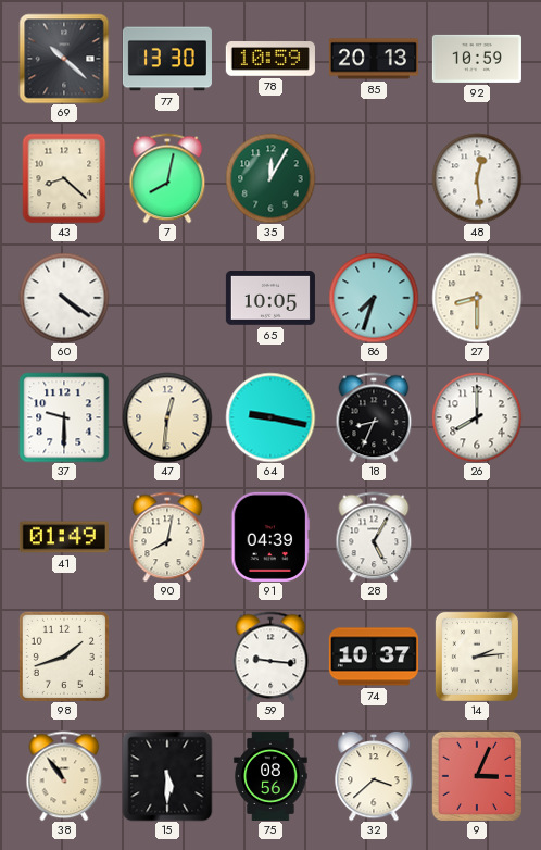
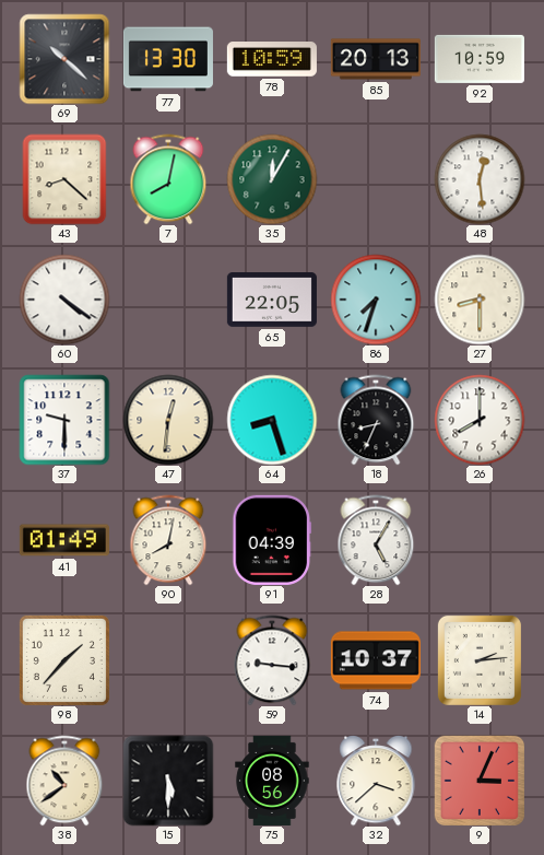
65: 10:05 -> 22:05
64: 9:17 -> 8:27
98: 1:42 -> 1:37
38: 10:54 -> 10:39
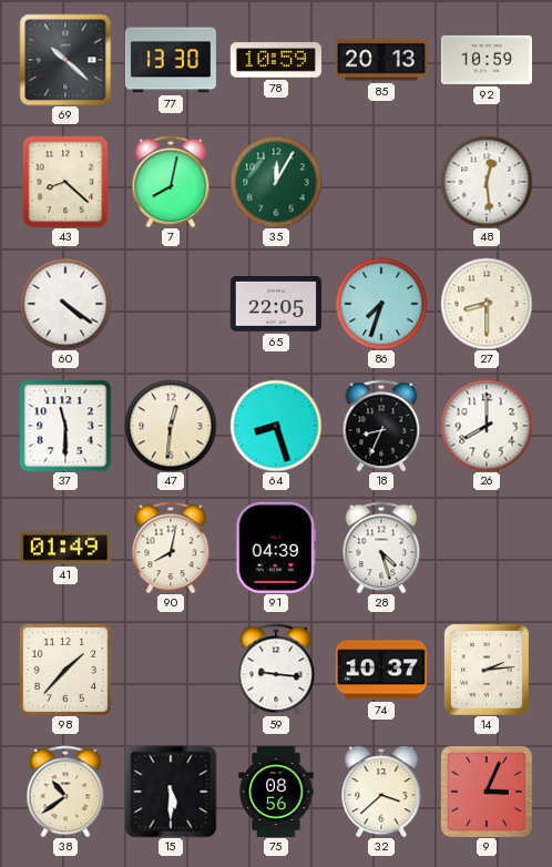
37: 9:30 -> 11:30
28: 5:05 -> 4:27
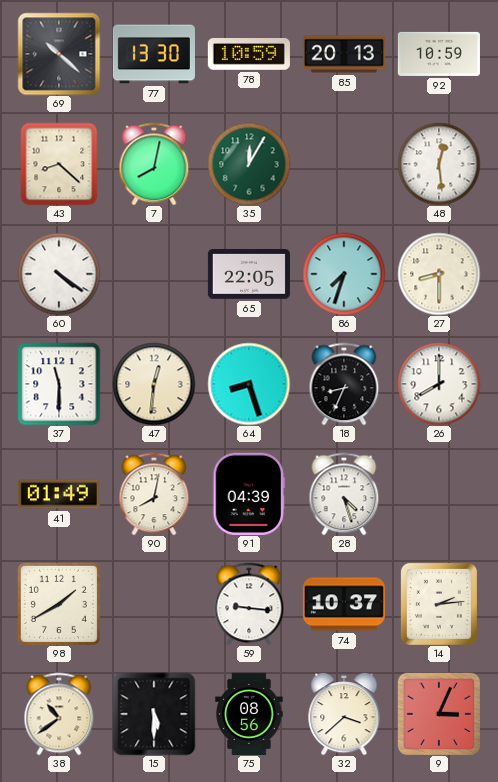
98: 1:37 -> 1:40
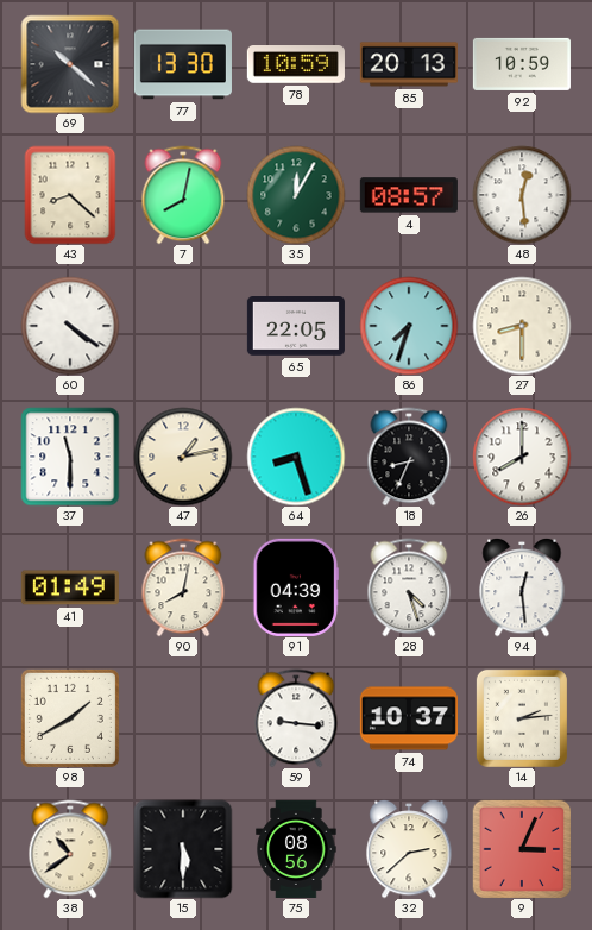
4: none -> 08:57
47: 12:31 -> 1:13
94: none -> 12:29
32: 3:38 -> 2:38
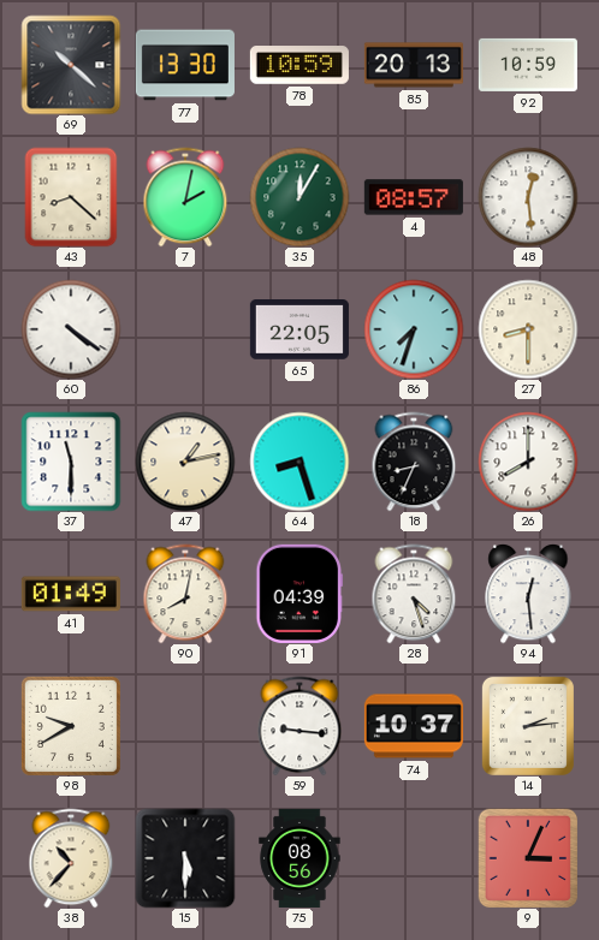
7: 8:02 -> 2:02
98: 1:40 -> 9:40
38: 10:39 -> 10:37
32: 2:38 -> none
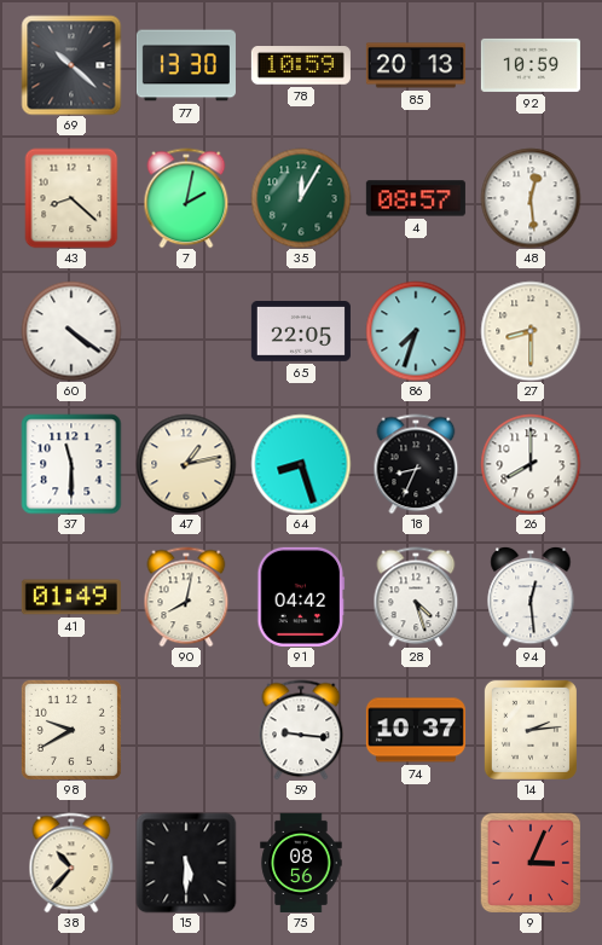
91: 04:39 -> 04:42
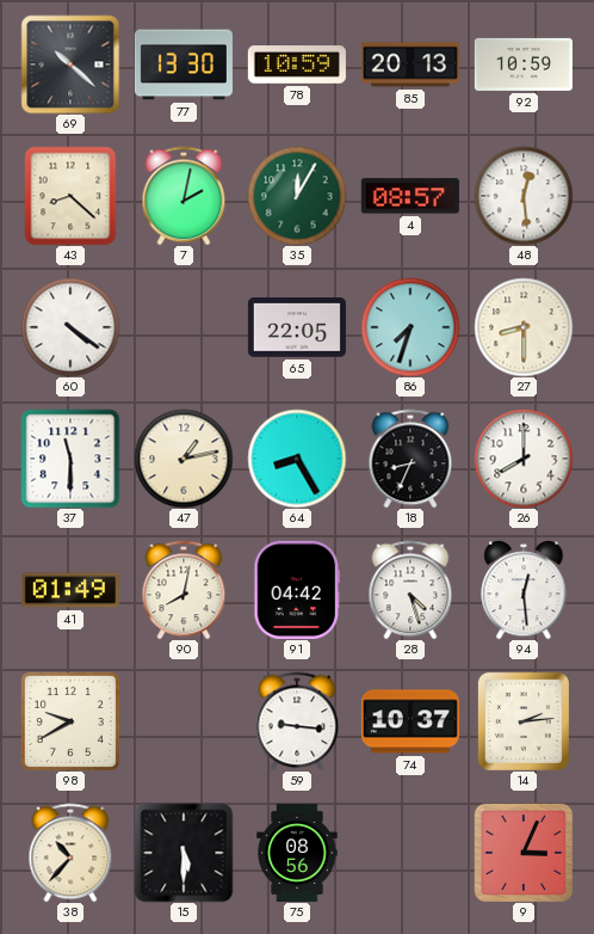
64: 8:27 -> 8:25
